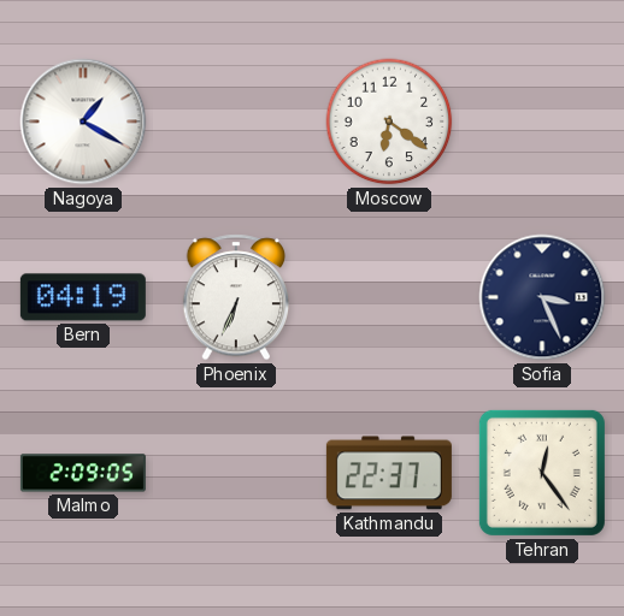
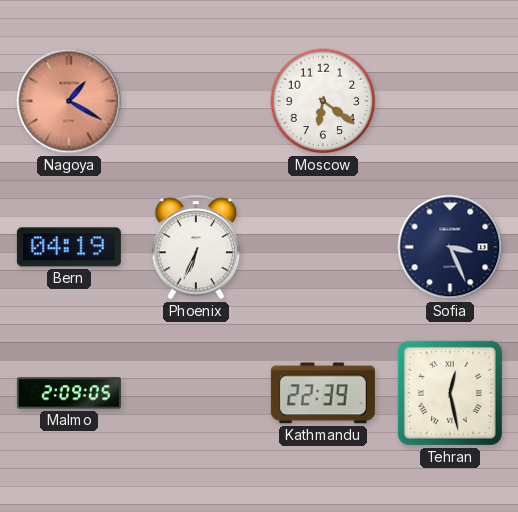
Nagoya dial: white -> salmon
Kathmandu: 22:37 -> 22:39
Tehran: 12:24 -> 12:28
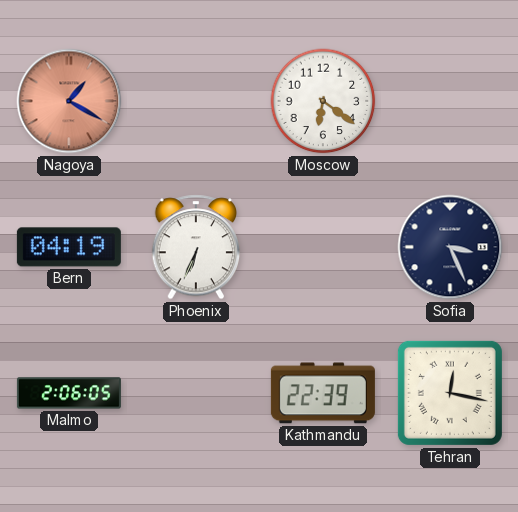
Malmo: 2:09 -> 2:06
Tehran: 12:28 -> 12:17
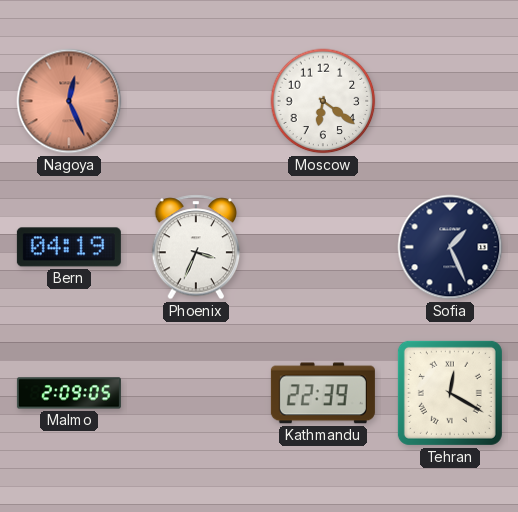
Nagoya: 1:20 -> 12:26
Phoenix: 6:34 -> 3:34
Sofia: 3:26 -> 1:26
Malmo: 2:06 -> 2:09
Tehran: 12:17 -> 12:20
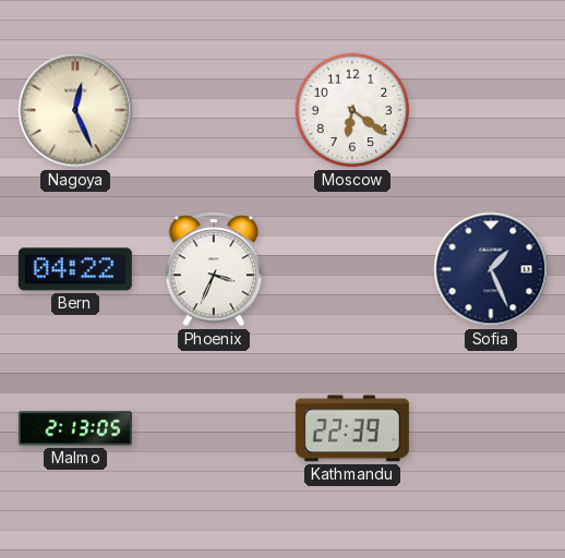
Nagoya dial: salmon -> cream
Bern: 04:19 -> 04:22
Malmo: 2:09 -> 2:13
Tehran: 12:20 -> none
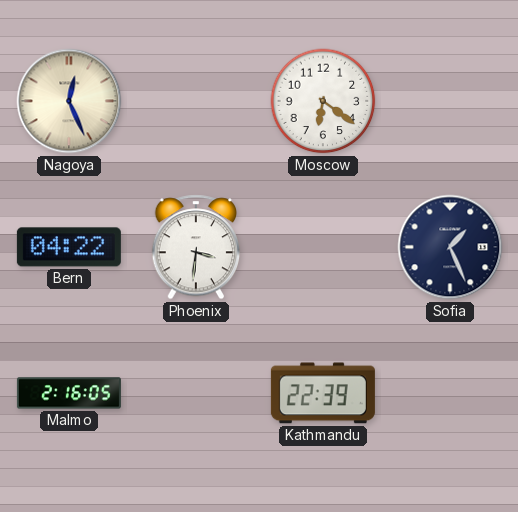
Phoenix: 3:34 -> 3:31
Malmo: 2:13 -> 2:16
